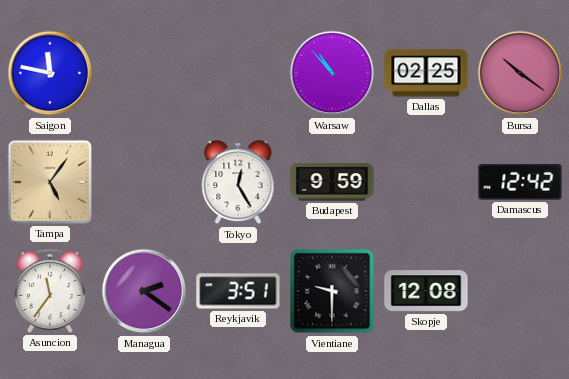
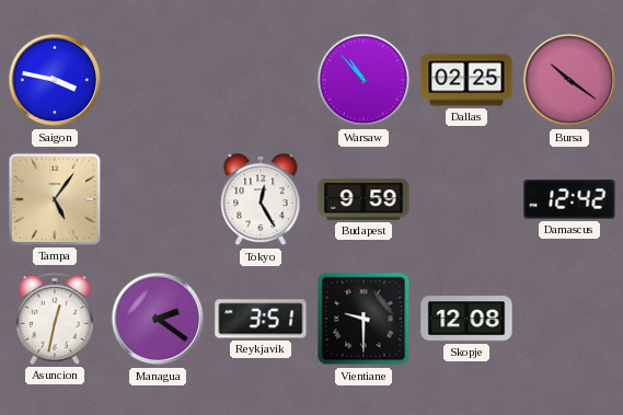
Saigon: 11:47 -> 3:47
Asuncion: 11:36 -> 12:32
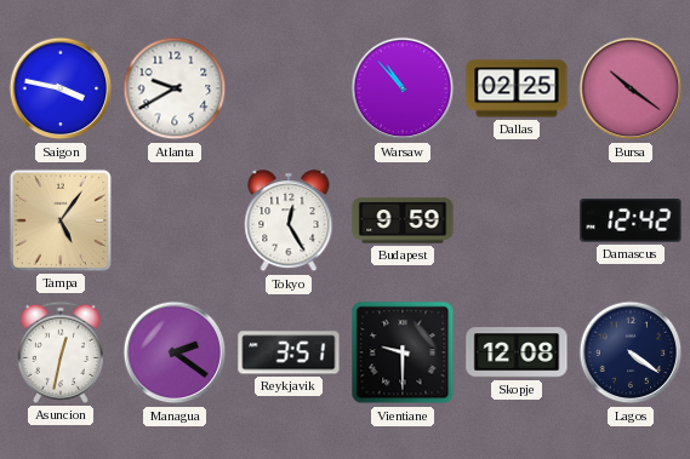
Atlanta: none -> 9:40
Lagos: none -> 4:21
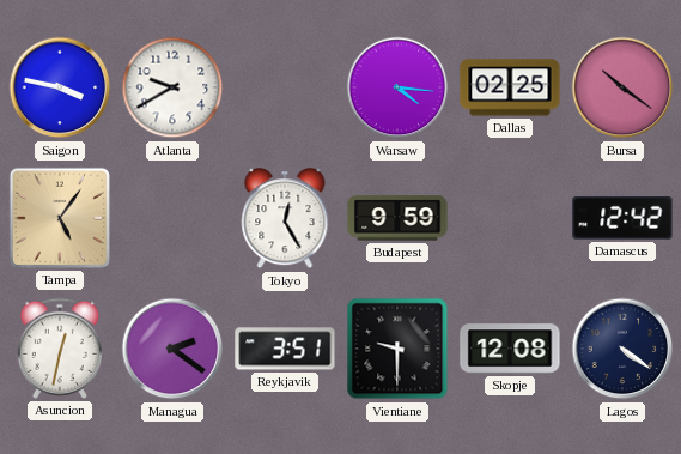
Warsaw: 10:53 -> 4:16
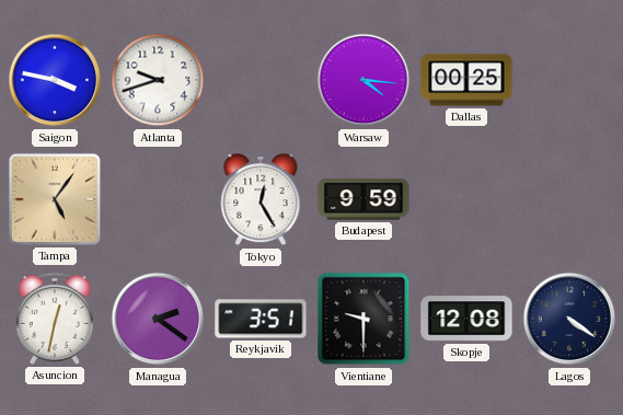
Atlanta: 9:40 -> 9:42
Dallas: 02:25 -> 00:25
Bursa: 10:21 -> none
Damascus: 12:42 -> none
